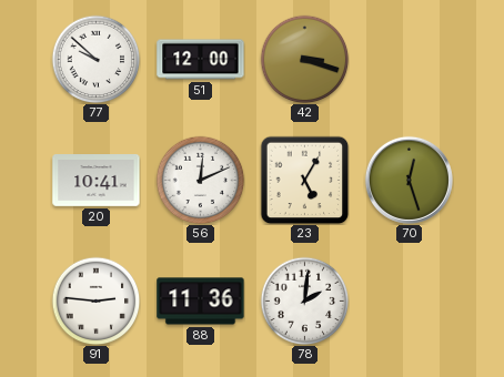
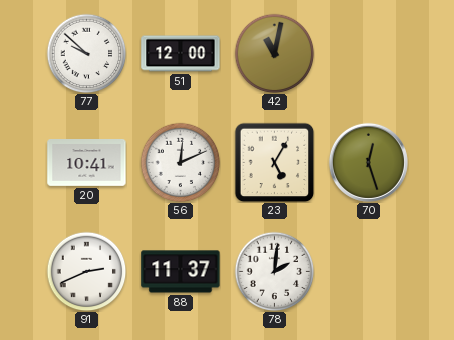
42: 3:18 -> 11:02
91: 2:46 -> 2:41
88: 11:36 -> 11:37
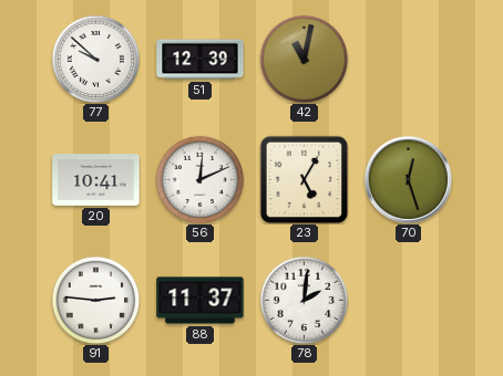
51: 12:00 -> 12:39
91: 2:41 -> 2:46
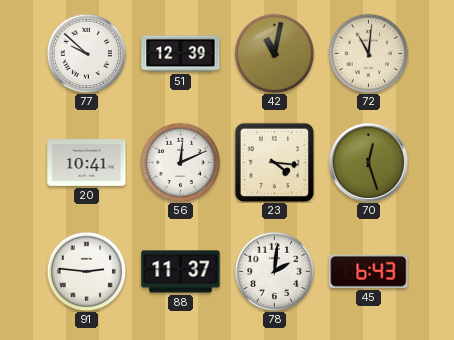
72: none -> 11:01
23: 5:05 -> 4:16
45: none -> 6:43
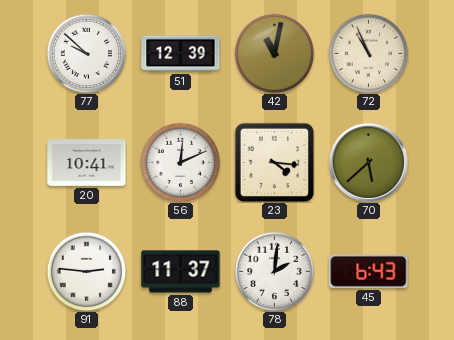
72: 11:01 -> 10:56
70: 12:27 -> 5:38
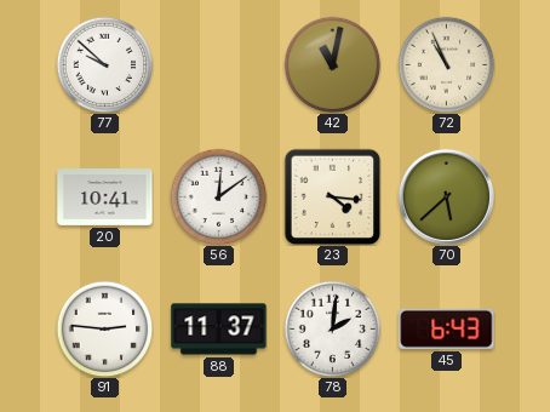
51: 12:39 -> none
56: 12:11 -> 12:09
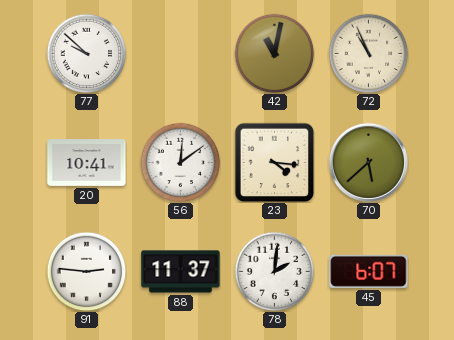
45: 6:43 -> 6:07
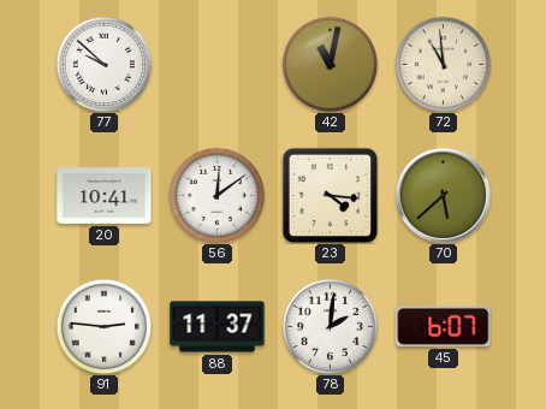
72: 10:56 -> 10:59
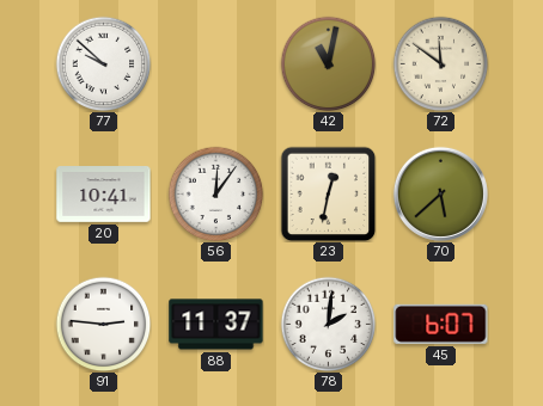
72: 10:59 -> 11:51
56: 12:09 -> 12:06
23: 4:16 -> 12:32
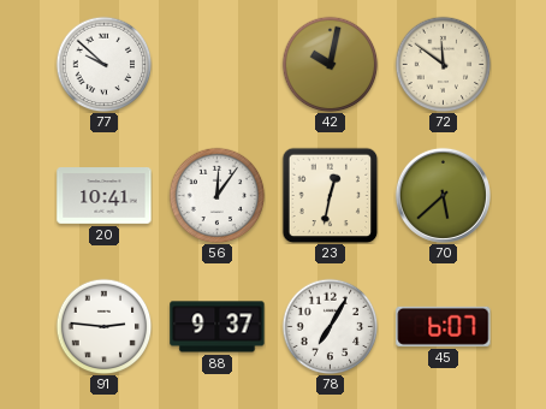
42: 11:02 -> 10:02
88: 11:37 -> 9:37
78: 2:01 -> 7:05
